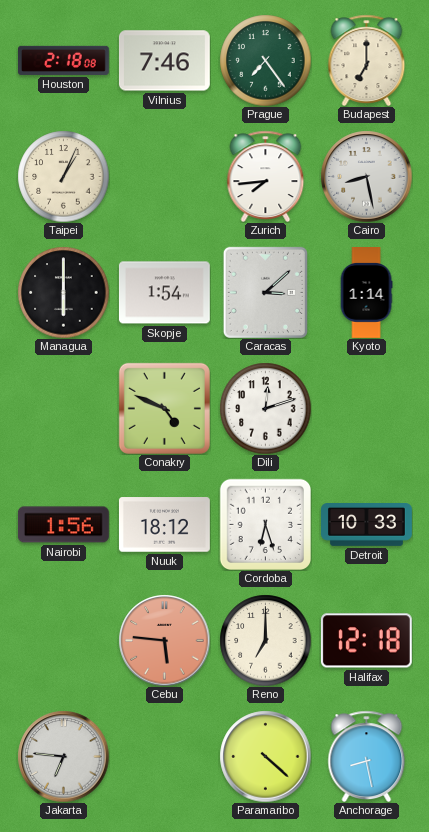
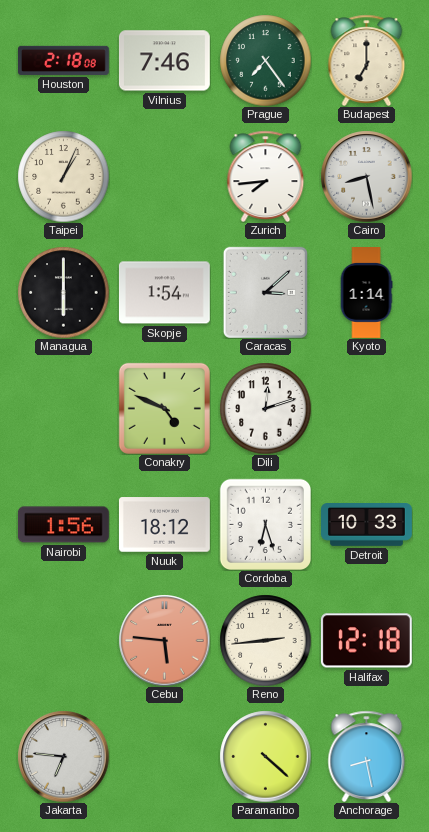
Reno: 7:00 -> 2:44
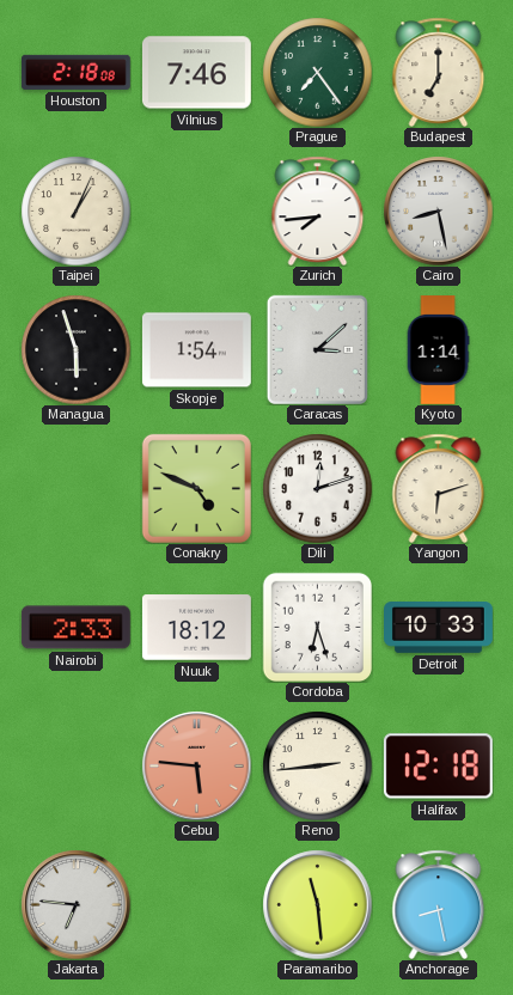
Managua: 6:00 -> 5:57
Yangon: none -> 6:12
Nairobi: 1:56 -> 2:33
Paramaribo: 4:22 -> 11:29
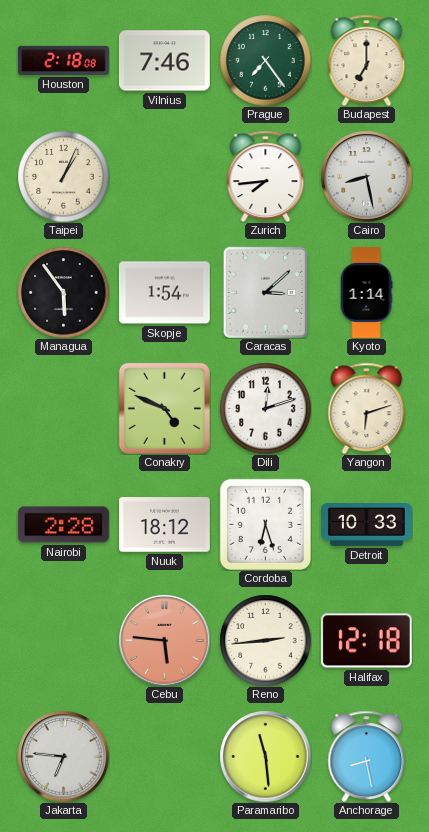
Managua: 5:57 -> 5:54
Nairobi: 2:33 -> 2:28
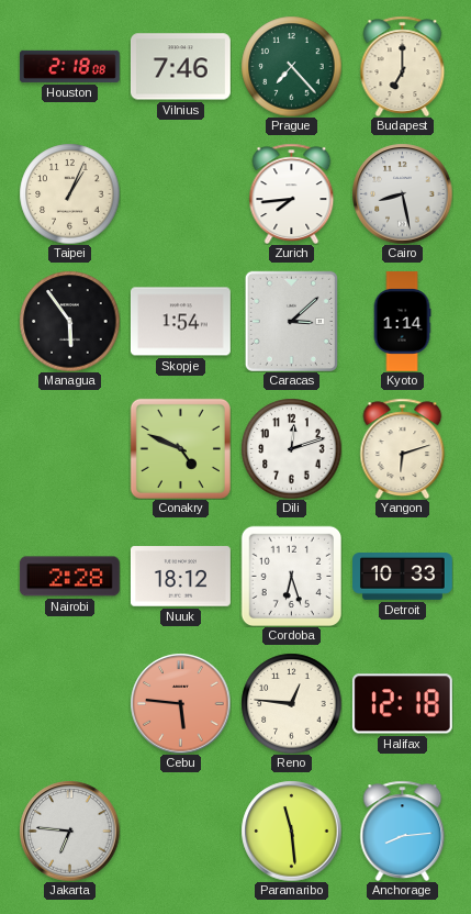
Prague: 7:24 -> 7:23
Reno: 2:44 -> 12:46
Anchorage: 8:28 -> 8:14
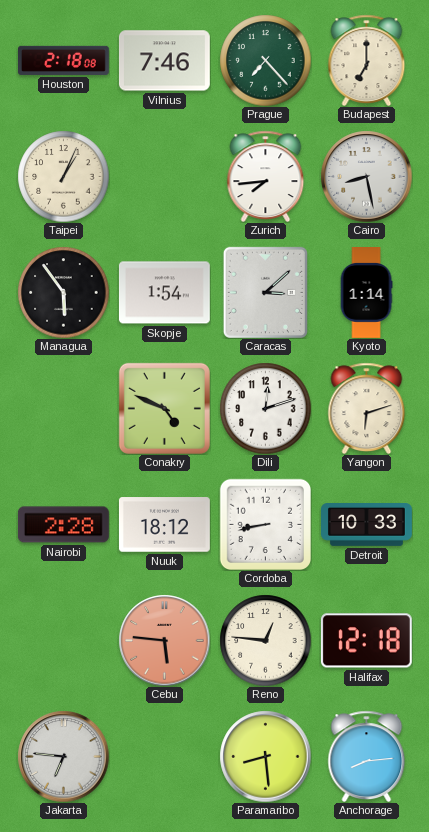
Cordoba: 6:27 -> 8:43
Paramaribo: 11:29 -> 8:29
